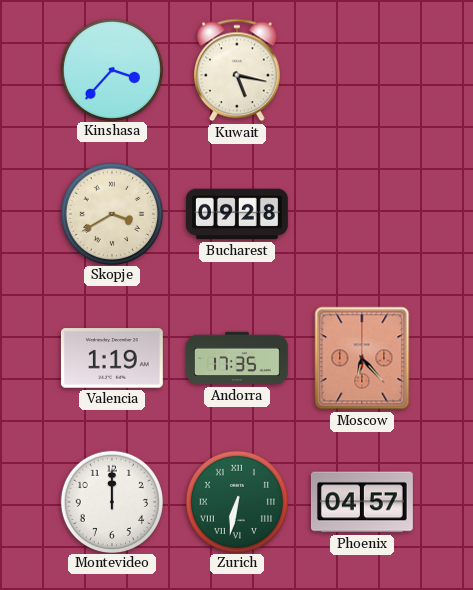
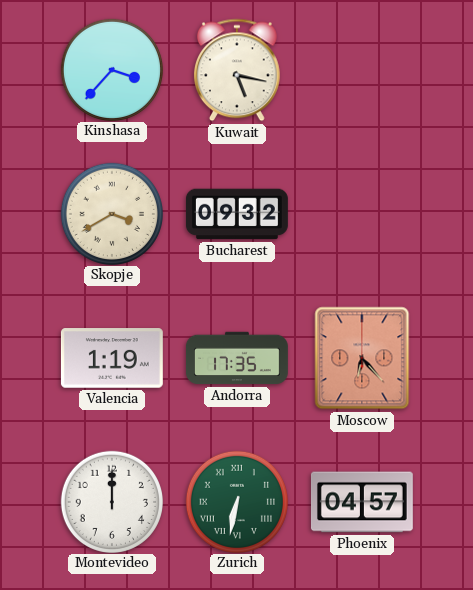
Bucharest: 09:28 -> 09:32
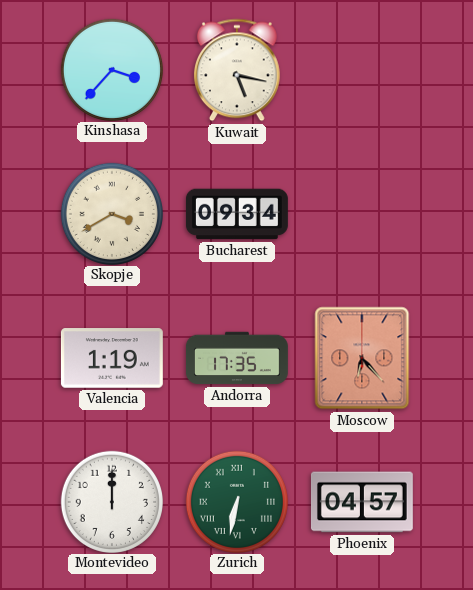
Bucharest: 09:32 -> 09:34
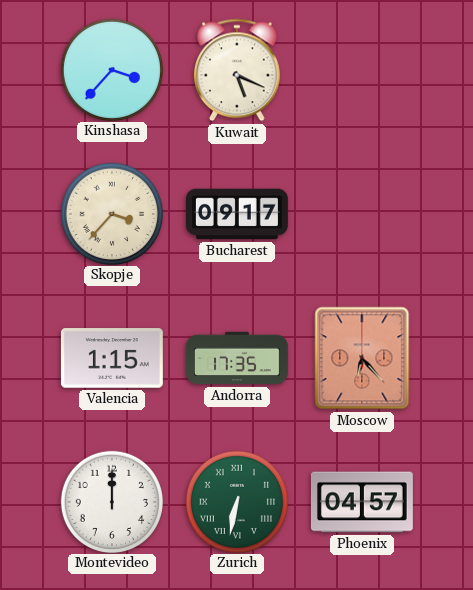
Kuwait: 5:17 -> 5:19
Skopje: 3:40 -> 3:37
Bucharest: 09:34 -> 09:17
Valencia: 1:19 -> 1:15
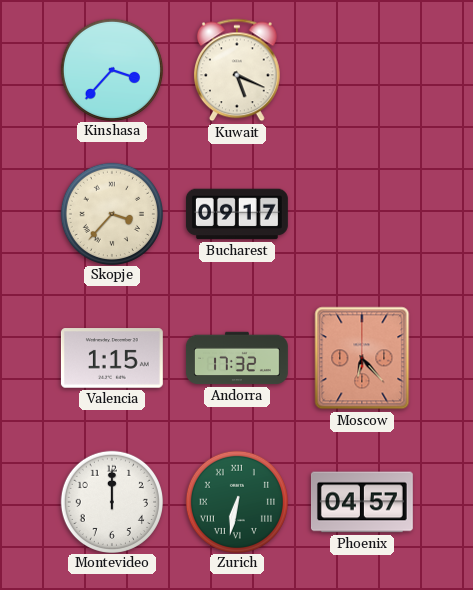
Andorra: 17:35 -> 17:32
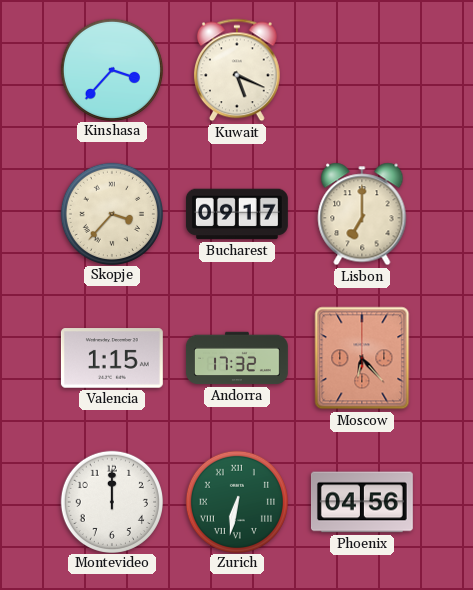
Lisbon: none -> 7:00
Phoenix: 04:57 -> 04:56
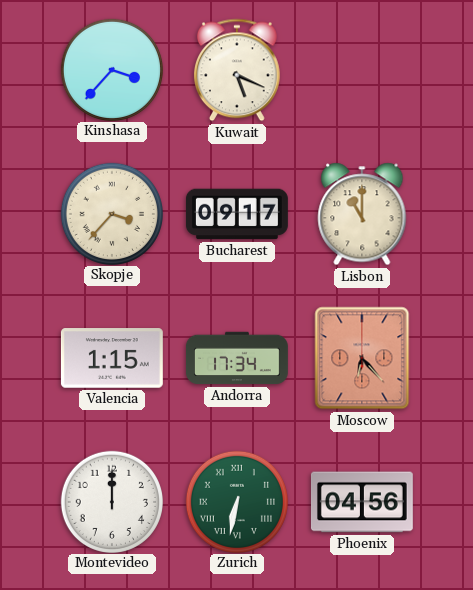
Lisbon: 7:00 -> 11:00
Andorra: 17:32 -> 17:34
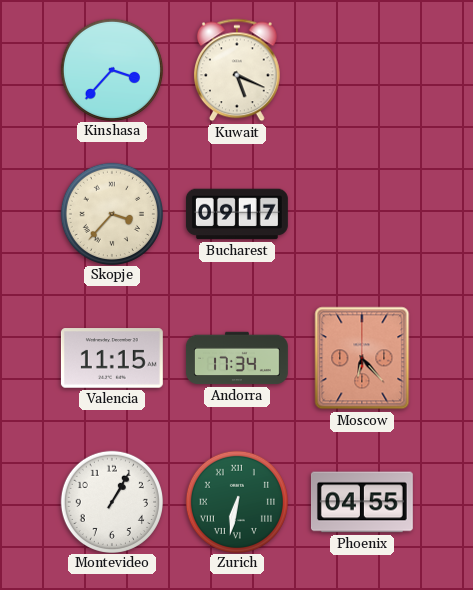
Lisbon: 11:00 -> none
Valencia: 1:15 -> 11:15
Montevideo: 12:00 -> 1:05
Phoenix: 04:56 -> 04:55
